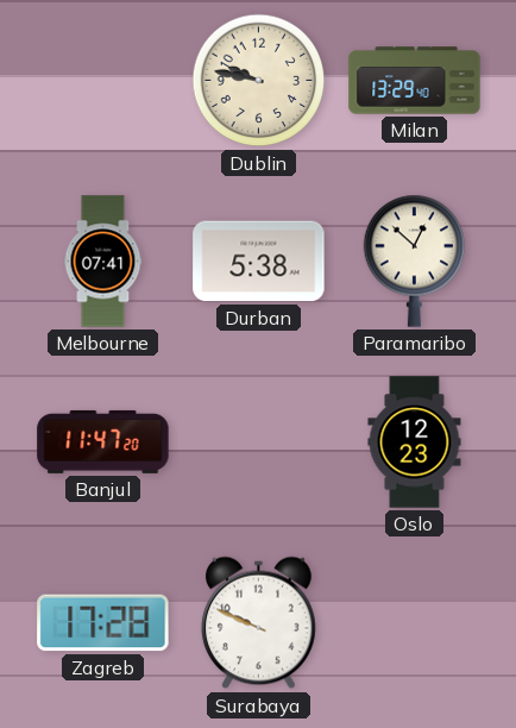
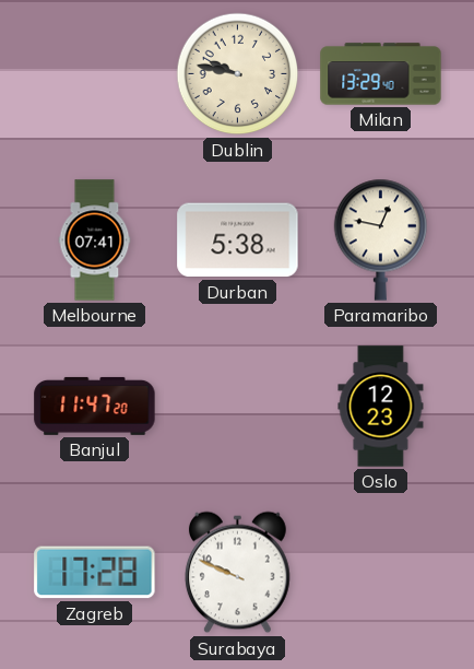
Paramaribo: 12:52 -> 12:47
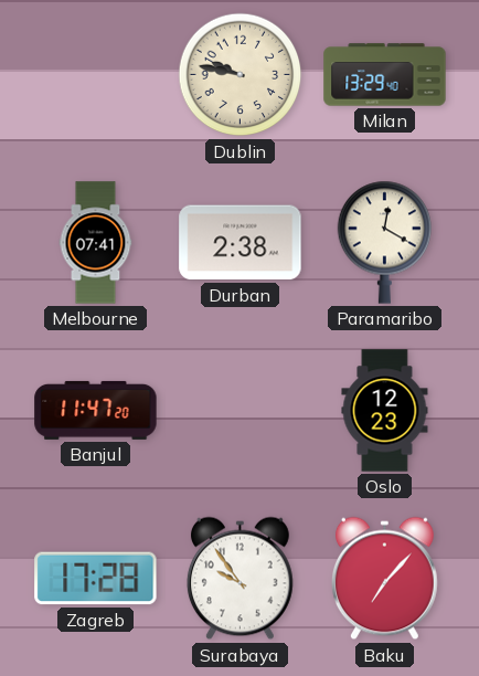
Durban: 5:38 -> 2:38
Paramaribo: 12:47 -> 12:20
Surabaya: 9:49 -> 9:54
Baku: none -> 7:07
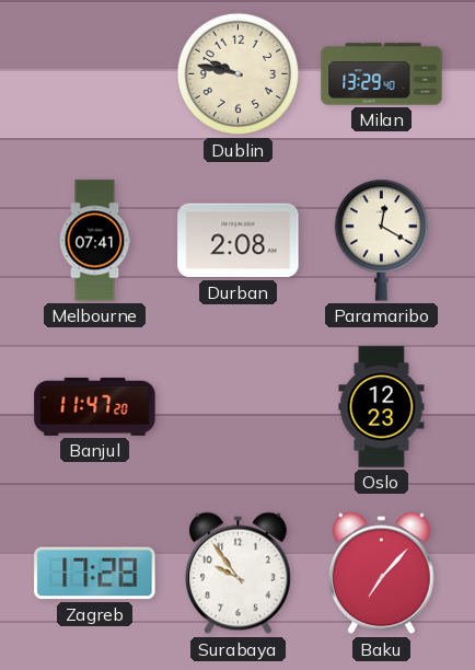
Durban: 2:38 -> 2:08
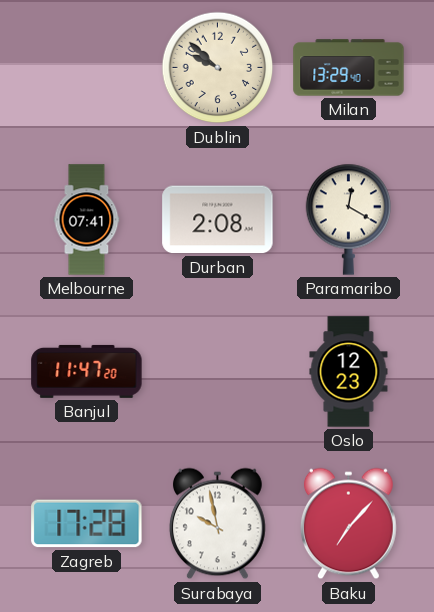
Dublin: 9:47 -> 9:52
Surabaya: 9:54 -> 9:58
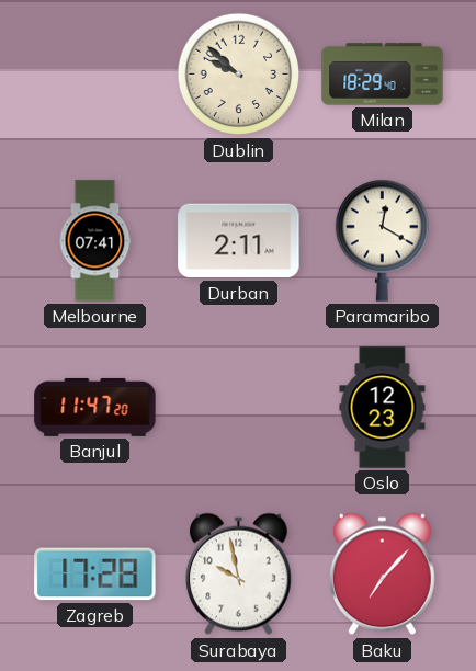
Milan: 13:29 -> 18:29
Durban: 2:08 -> 2:11
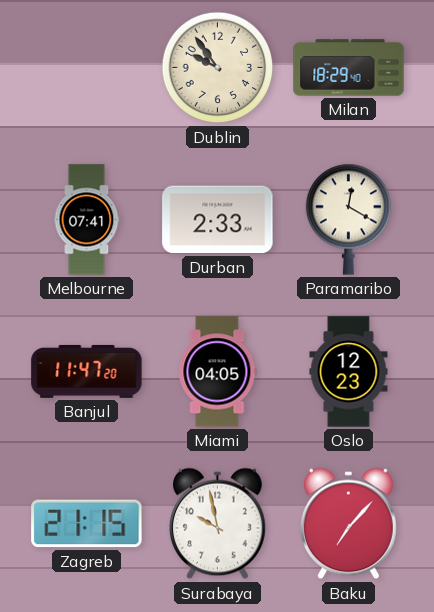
Dublin: 9:52 -> 9:54
Durban: 2:11 -> 2:33
Miami: none -> 04:05
Zagreb: 17:28 -> 21:15
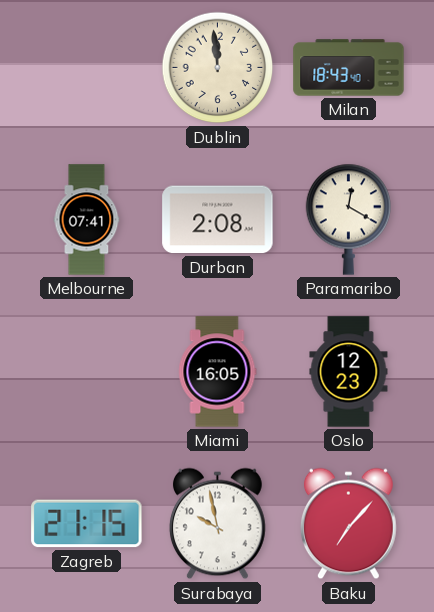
Dublin: 9:54 -> 11:59
Milan: 18:29 -> 18:43
Durban: 2:33 -> 2:08
Banjul: 11:47 -> none
Miami: 04:05 -> 16:05
